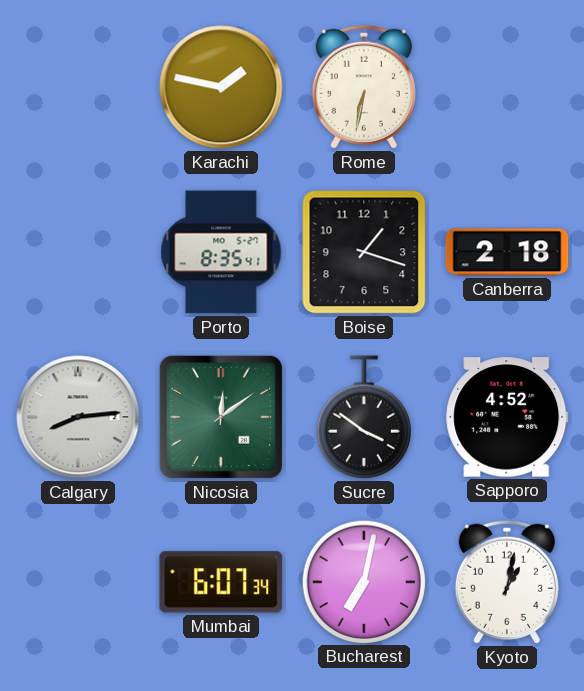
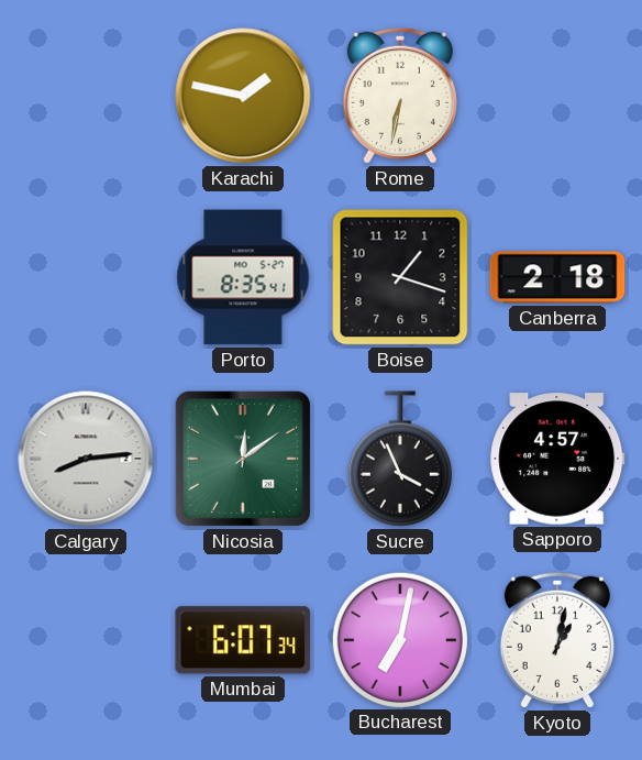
Sucre: 3:51 -> 3:56
Sapporo: 4:52 -> 4:57
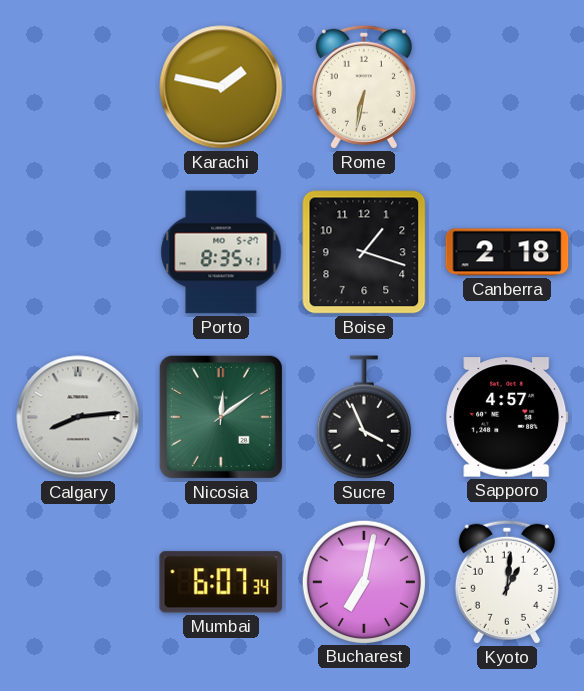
Kyoto: 1:02 -> 1:01
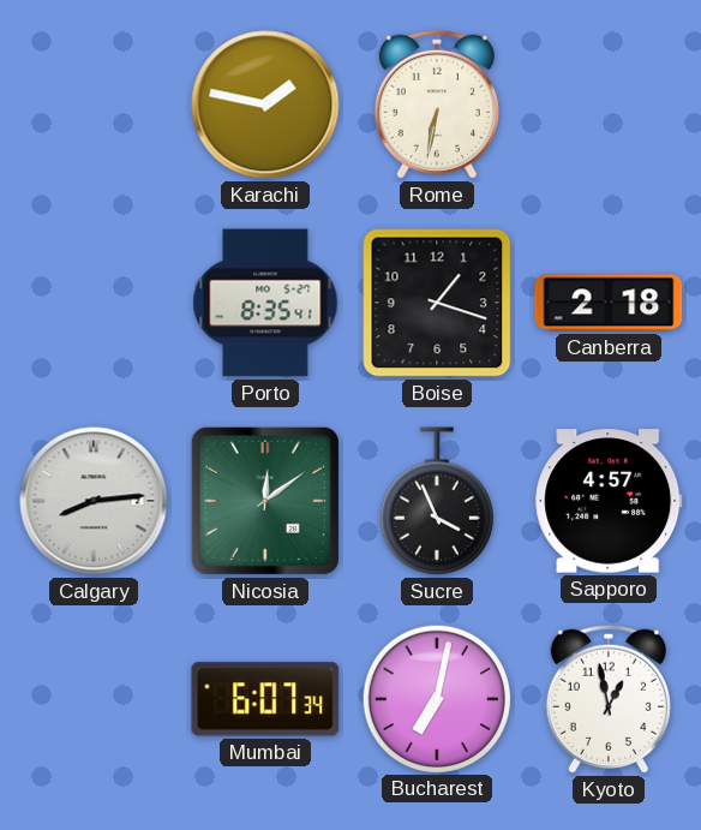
Kyoto: 1:01 -> 12:58
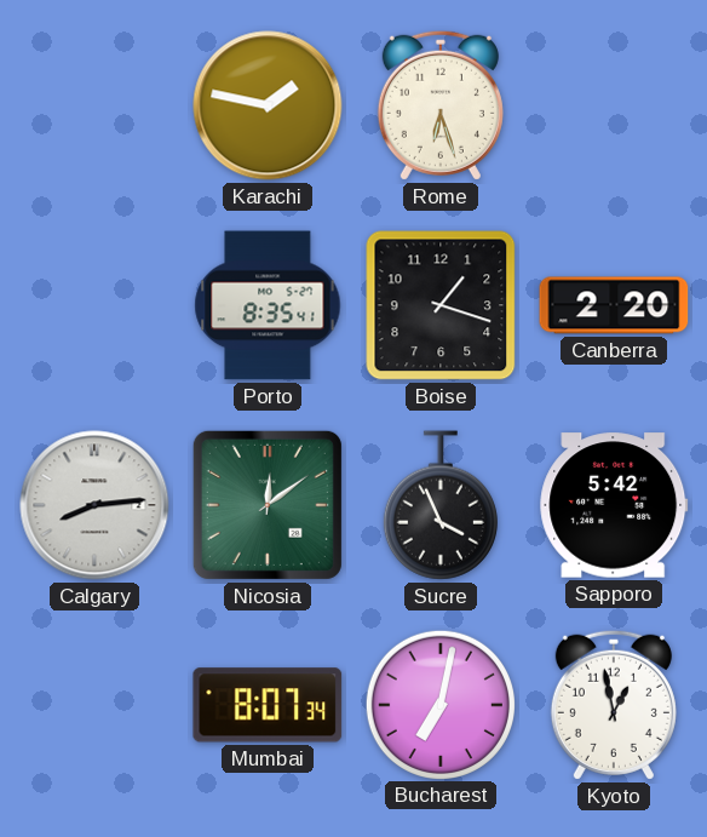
Rome: 6:32 -> 6:27
Canberra: 2:18 -> 2:20
Sapporo: 4:57 -> 5:42
Mumbai: 6:07 -> 8:07
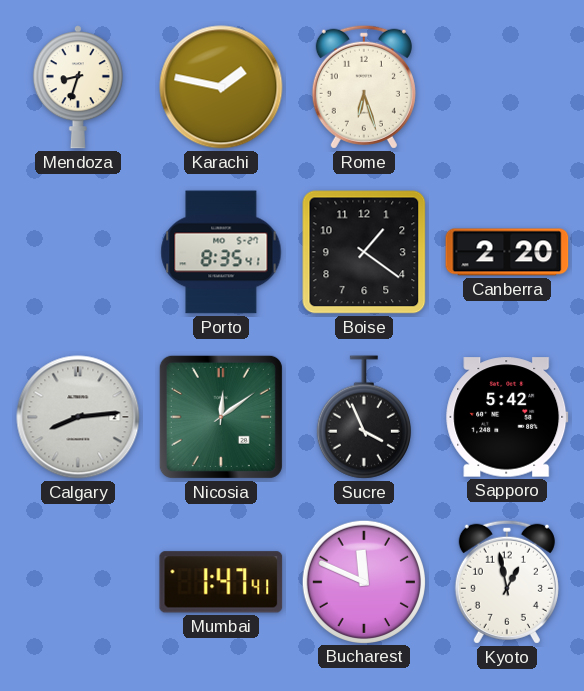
Mendoza: none -> 8:33
Boise: 1:18 -> 1:21
Mumbai: 8:07 -> 1:47
Bucharest: 7:02 -> 11:49
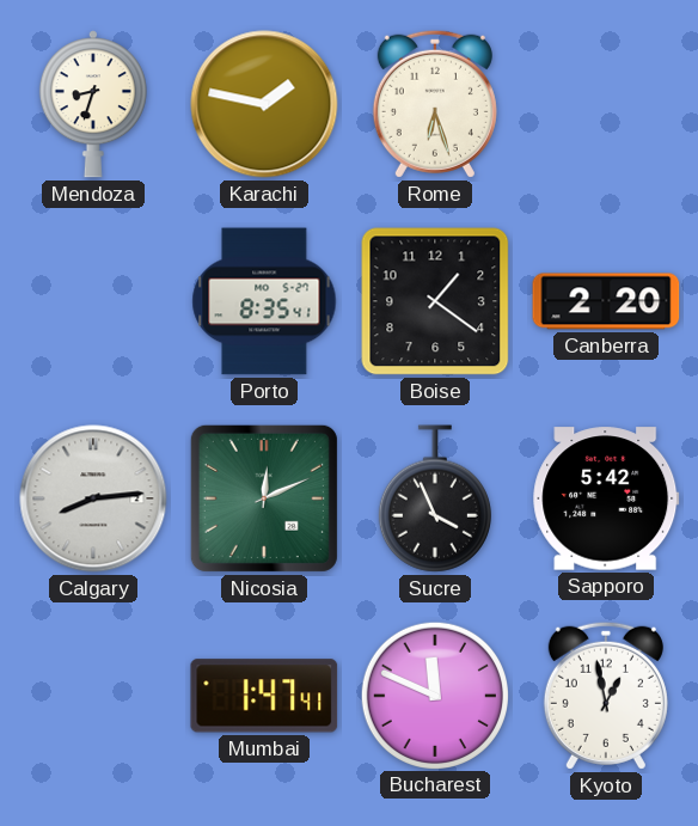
Nicosia: 12:09 -> 12:11
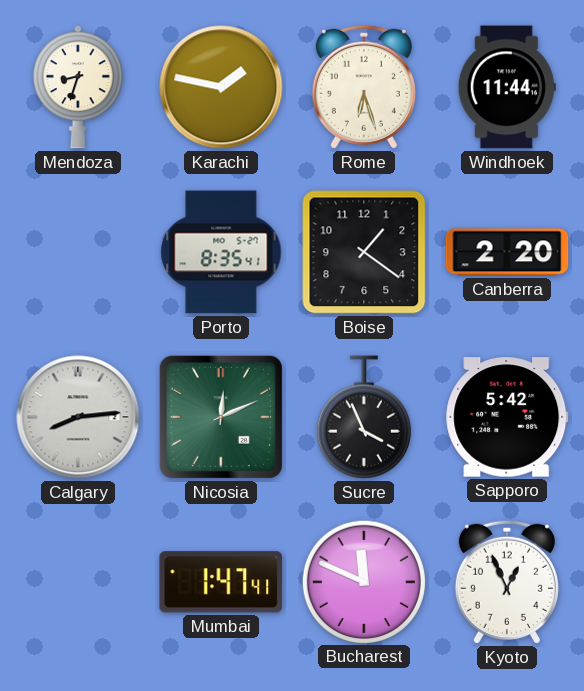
Windhoek: none -> 11:44
Kyoto: 12:58 -> 12:56
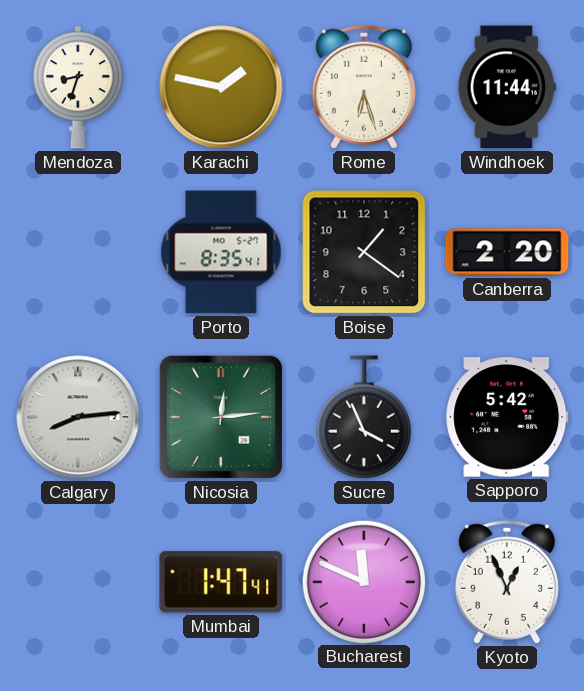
Nicosia: 12:11 -> 12:14
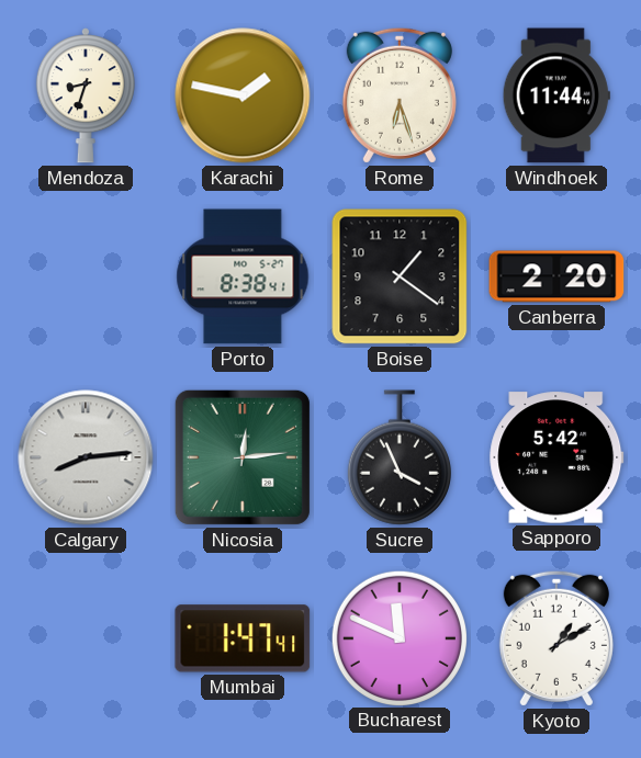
Porto: 8:35 -> 8:38
Kyoto: 12:56 -> 1:10
